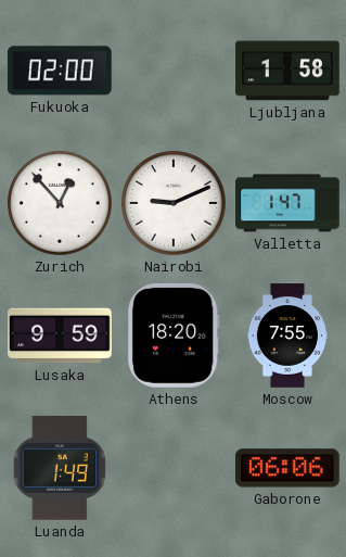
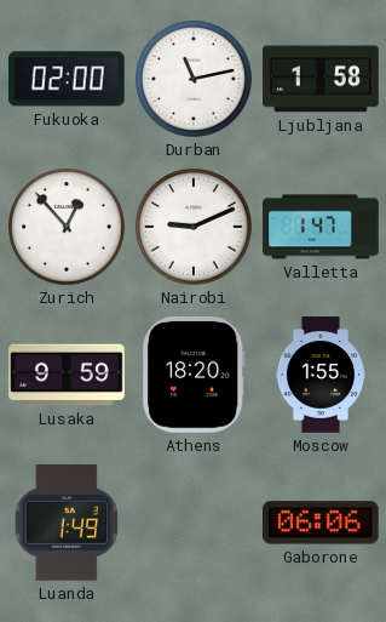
Durban: none -> 11:13
Moscow: 7:55 -> 1:55
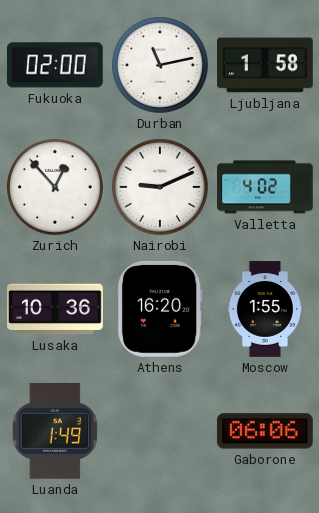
Valletta: 1:47 -> 4:02
Lusaka: 9:59 -> 10:36
Athens: 18:20 -> 16:20
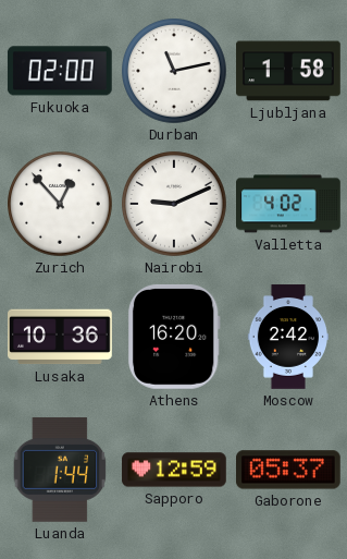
Moscow: 1:55 -> 2:42
Luanda: 1:49 -> 1:44
Sapporo: none -> 12:59
Gaborone: 06:06 -> 05:37
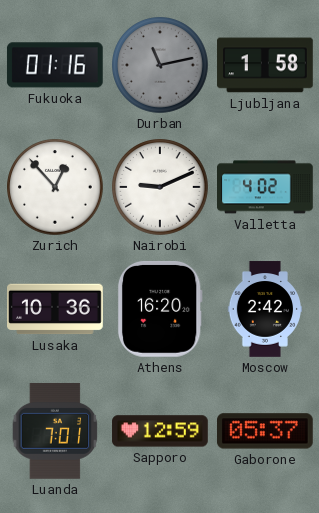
Fukuoka: 02:00 -> 01:16
Durban dial: white -> grey
Luanda: 1:44 -> 7:01
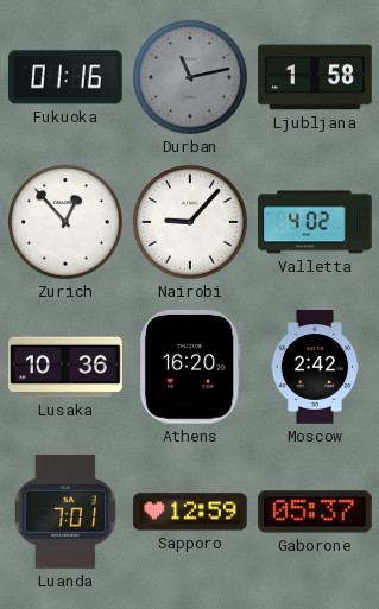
Nairobi: 9:11 -> 9:07
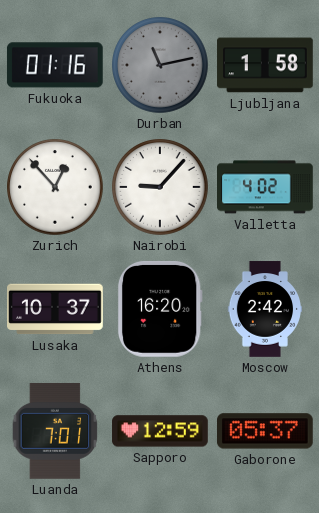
Lusaka: 10:36 -> 10:37
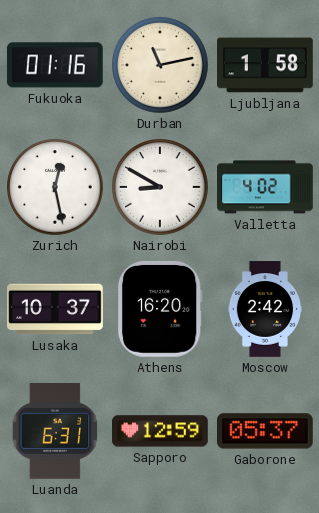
Durban dial: grey -> cream
Zurich: 12:53 -> 12:28
Nairobi: 9:07 -> 8:50
Luanda: 7:01 -> 6:31
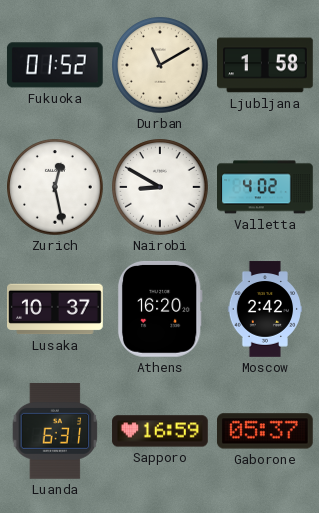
Fukuoka: 01:16 -> 01:52
Durban: 11:13 -> 11:10
Sapporo: 12:59 -> 16:59
